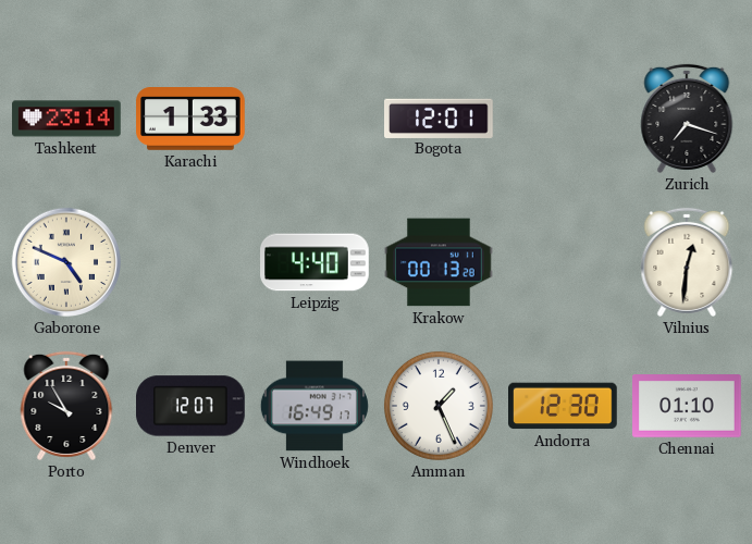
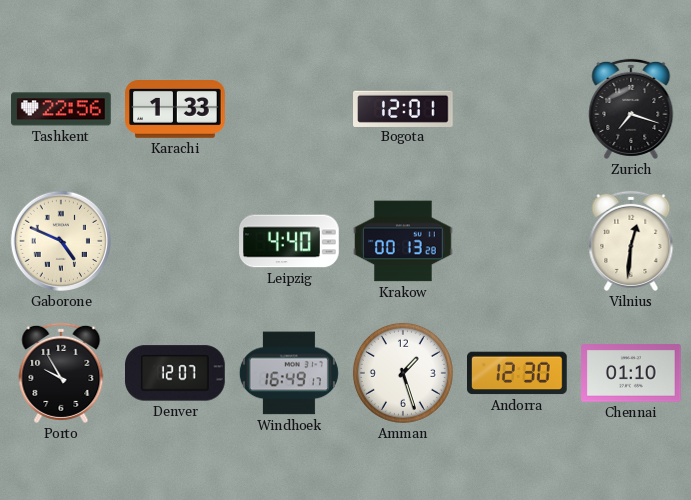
Tashkent: 23:14 -> 22:56
Amman: 1:26 -> 1:27
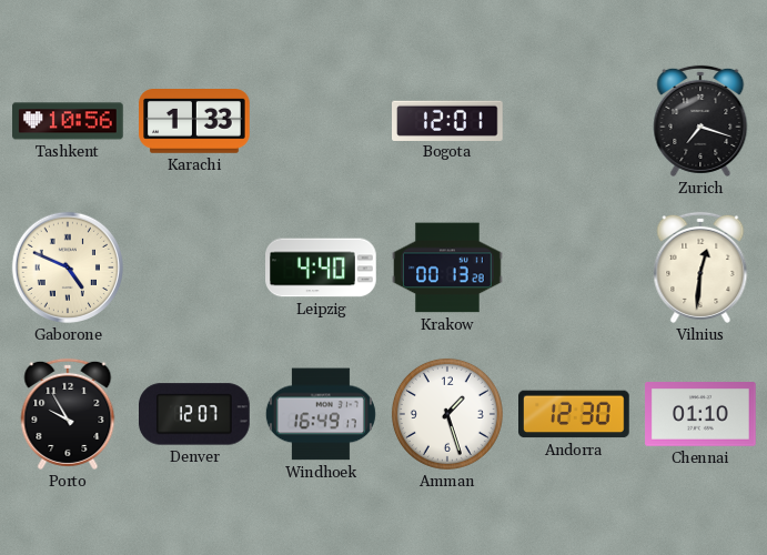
Tashkent: 22:56 -> 10:56
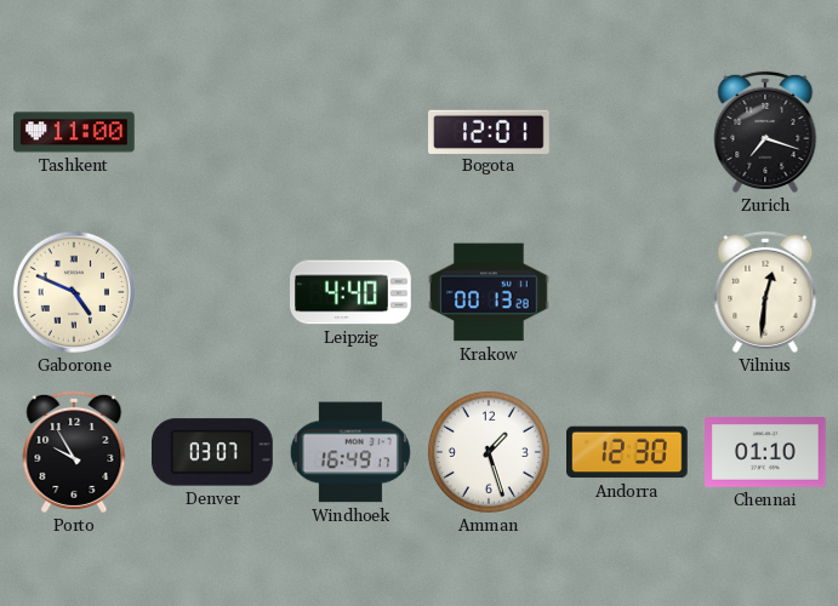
Tashkent: 10:56 -> 11:00
Karachi: 1:33 -> none
Denver: 12:07 -> 03:07
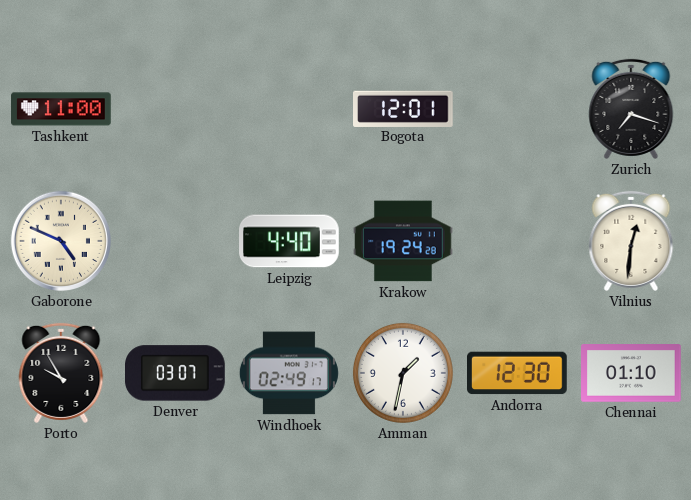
Krakow: 00:13 -> 19:24
Windhoek: 16:49 -> 02:49
Amman: 1:27 -> 1:32
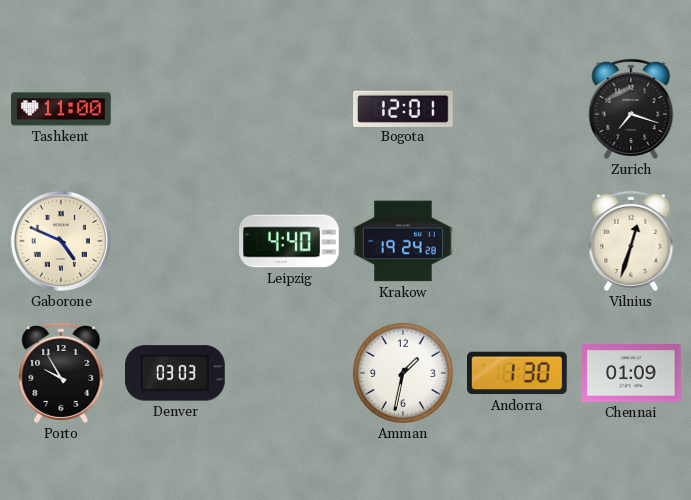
Vilnius: 12:31 -> 12:33
Denver: 03:07 -> 03:03
Windhoek: 02:49 -> none
Andorra: 12:30 -> 1:30
Chennai: 01:10 -> 01:09
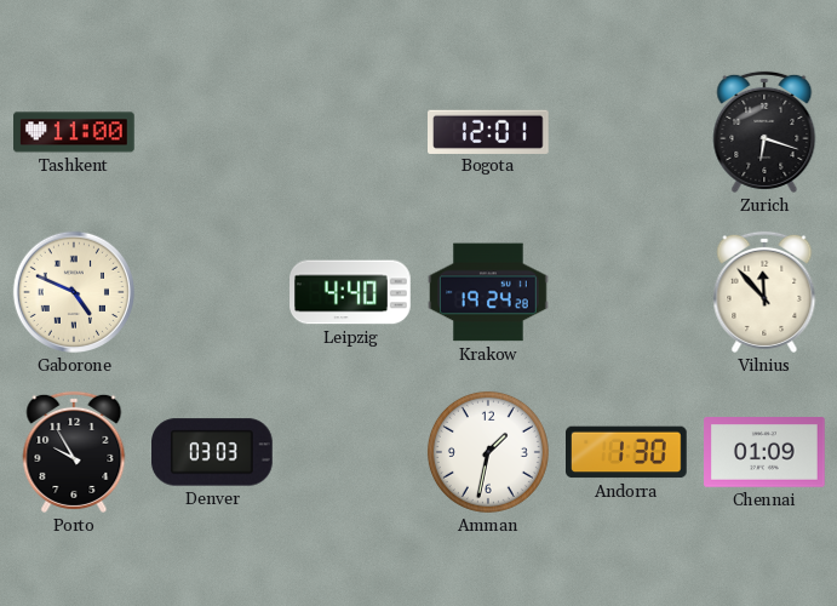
Zurich: 7:18 -> 6:18
Vilnius: 12:33 -> 11:53
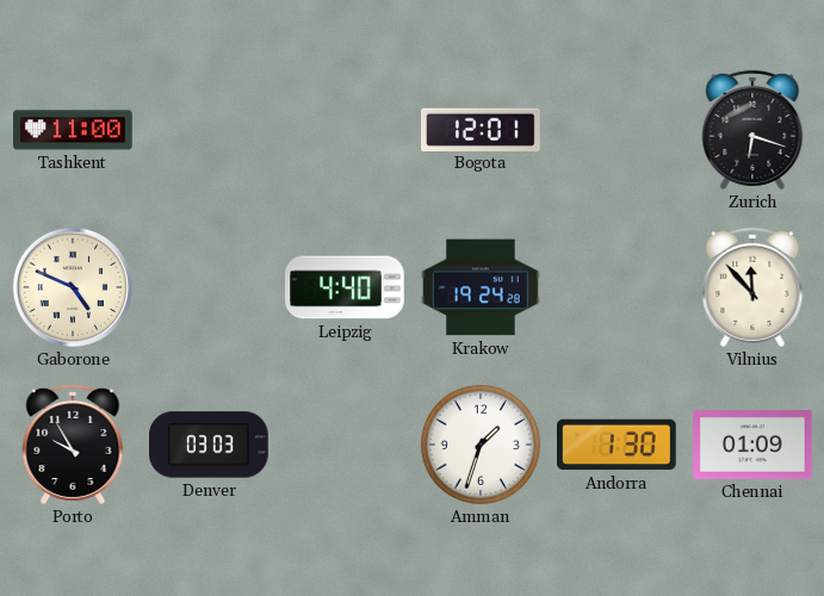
Amman: 1:32 -> 1:33
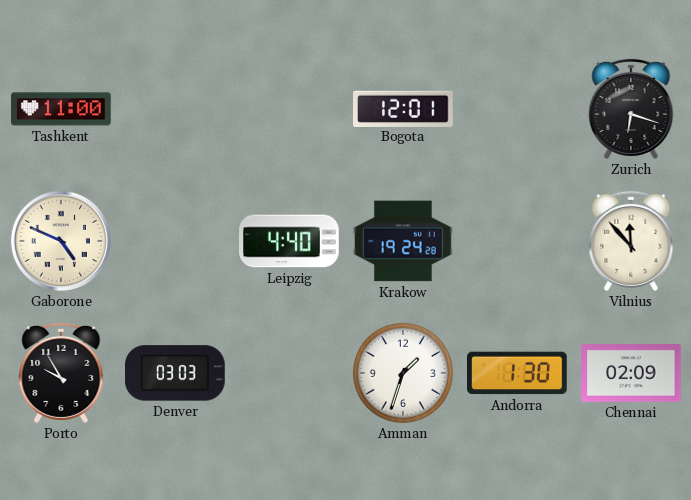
Chennai: 01:09 -> 02:09
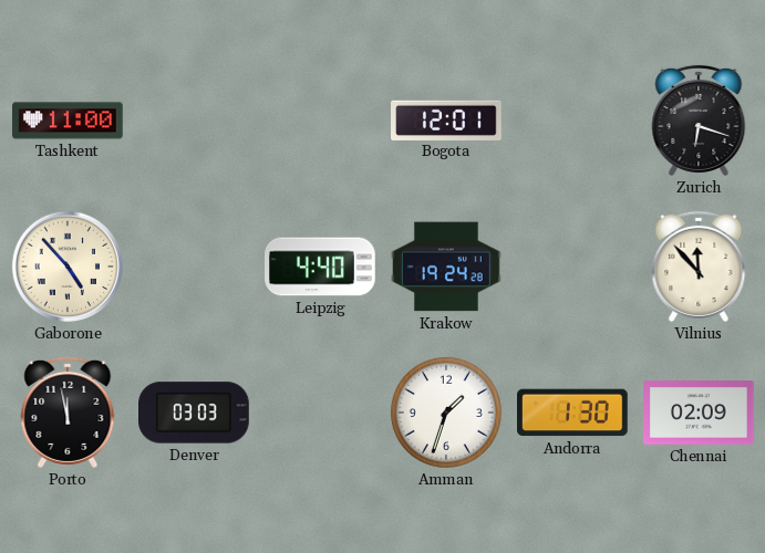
Gaborone: 4:49 -> 4:53
Porto: 9:55 -> 11:58
